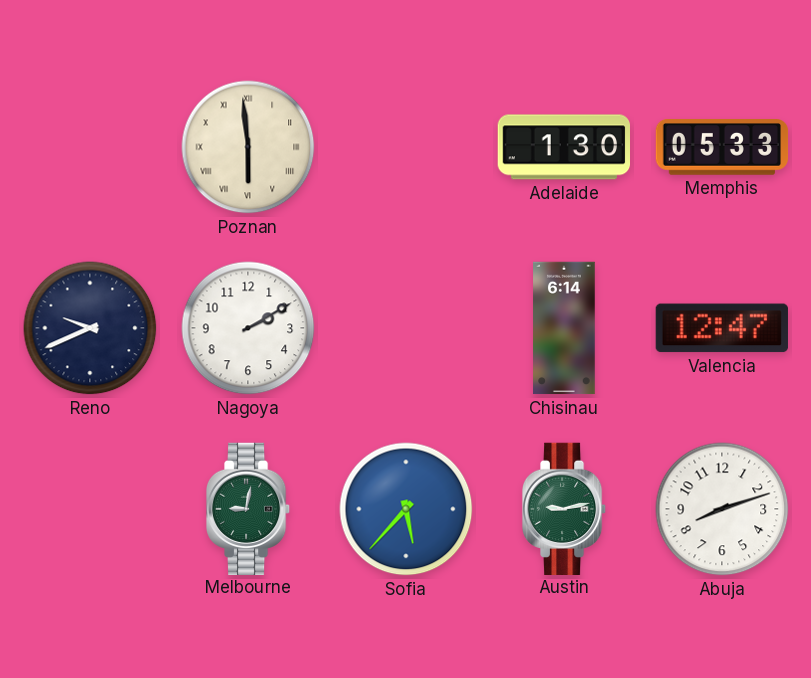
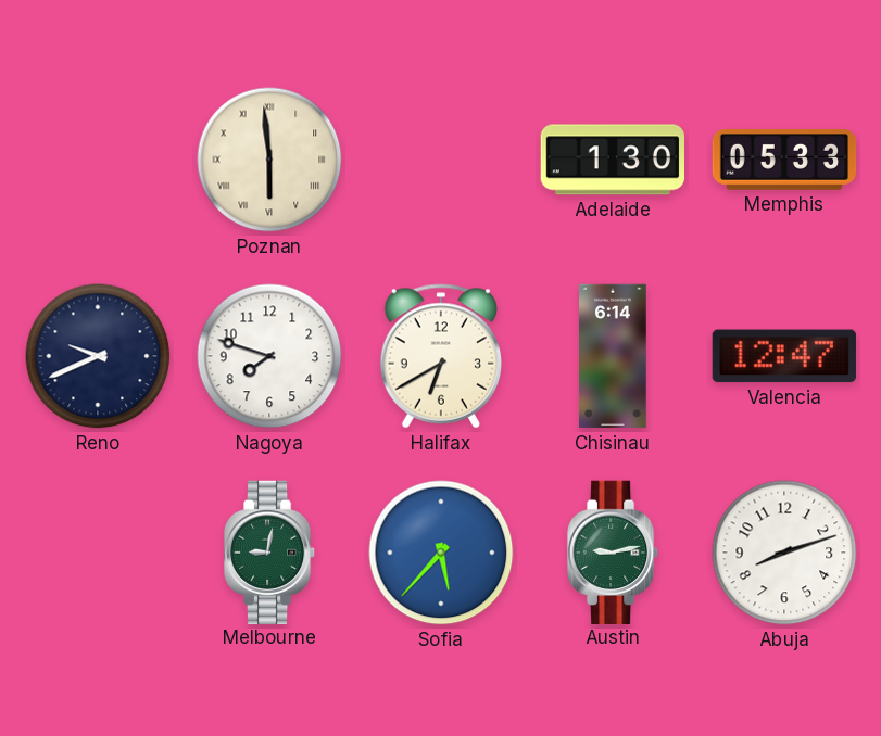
Nagoya: 2:10 -> 7:48
Halifax: none -> 6:40
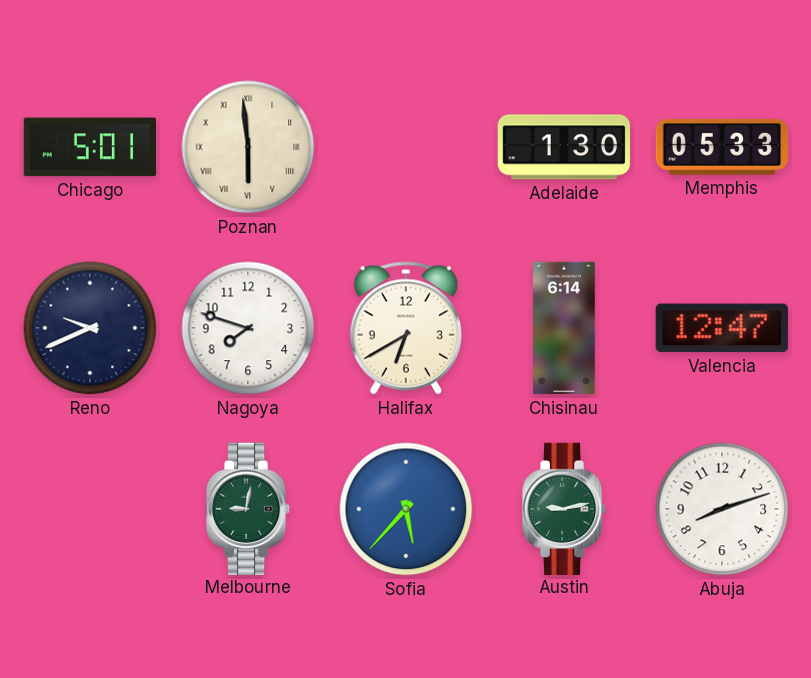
Chicago: none -> 5:01
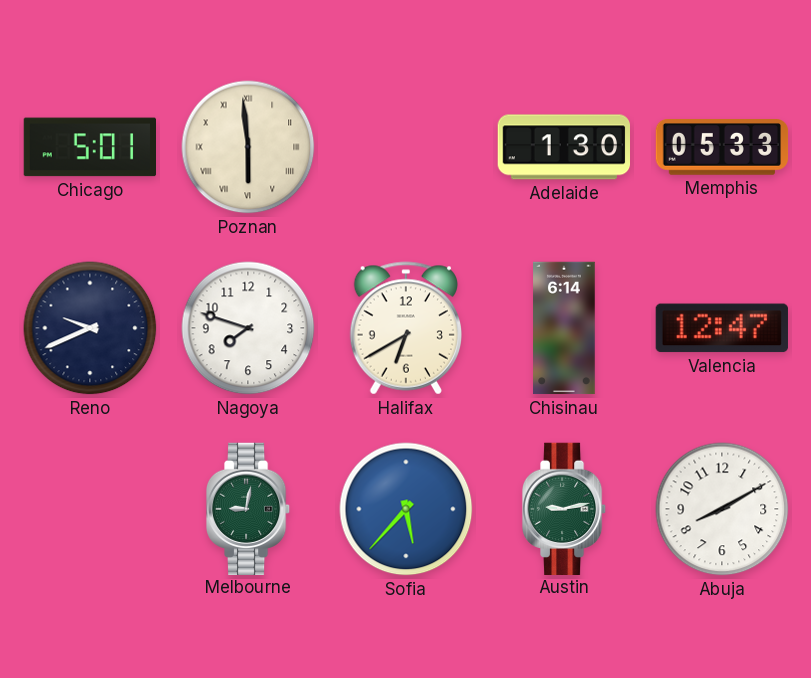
Abuja: 8:12 -> 8:10
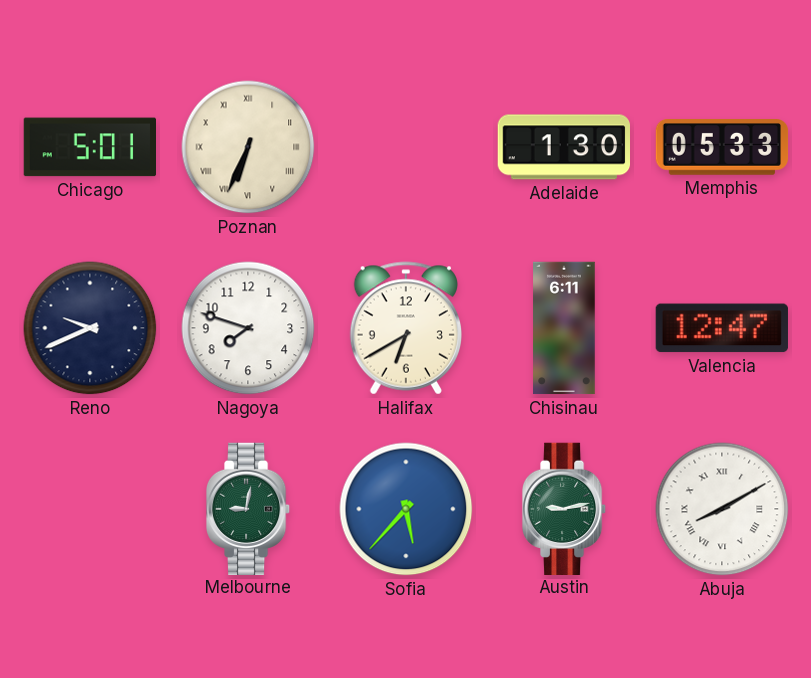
Poznan: 5:59 -> 6:34
Chisinau: 6:14 -> 6:11
Abuja numerals: Arabic -> Roman
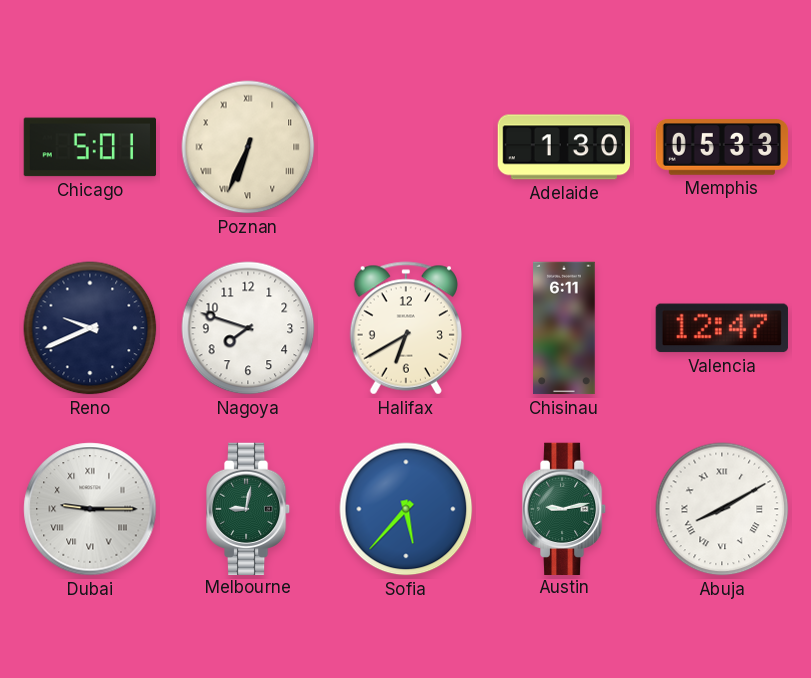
Dubai: none -> 9:15
